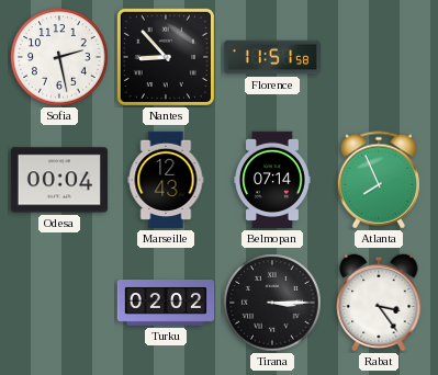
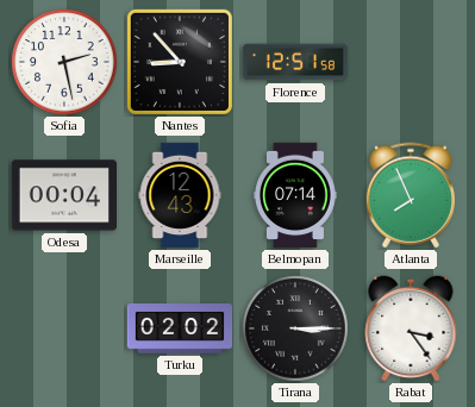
Florence: 11:51 -> 12:51
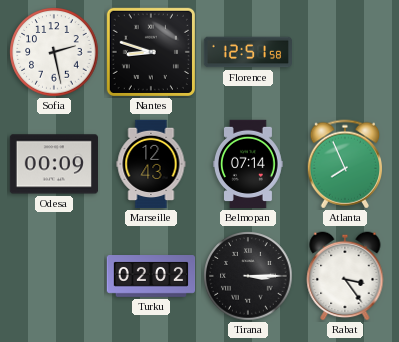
Nantes: 8:53 -> 8:48
Odesa: 00:04 -> 00:09
